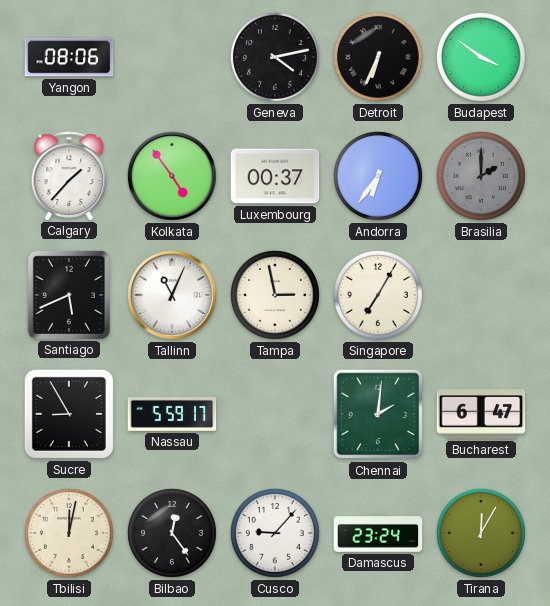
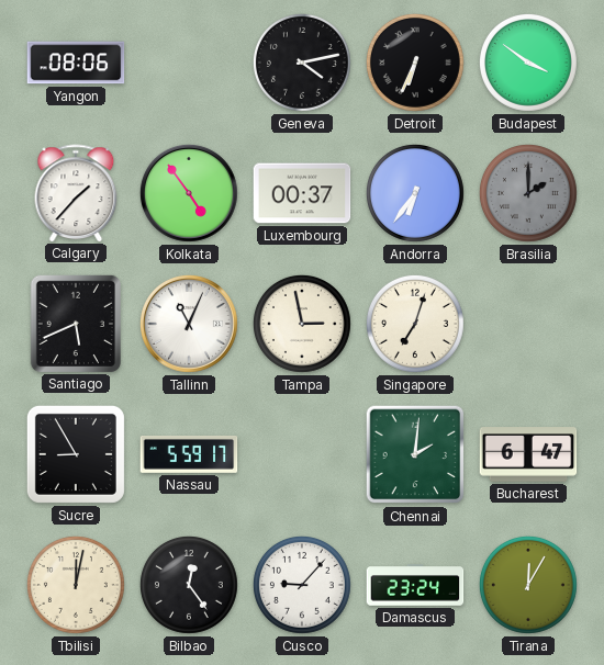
Singapore: 7:05 -> 7:03
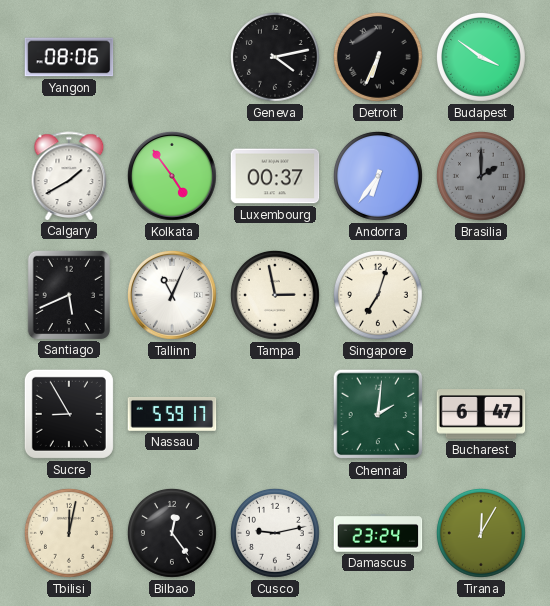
Calgary: 1:37 -> 1:40
Cusco: 9:07 -> 9:13
